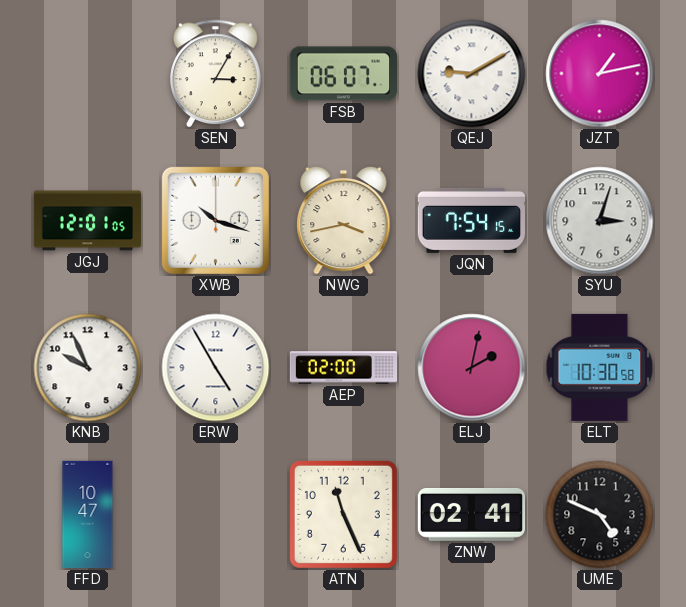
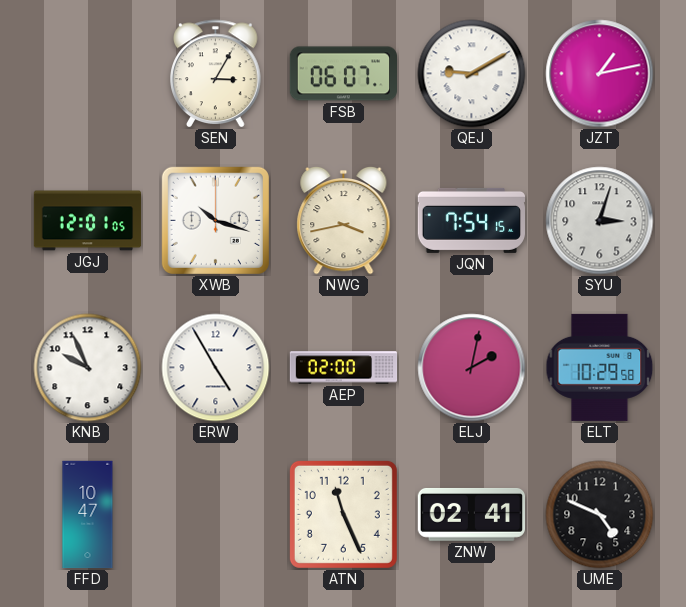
ELT: 10:30 -> 10:29
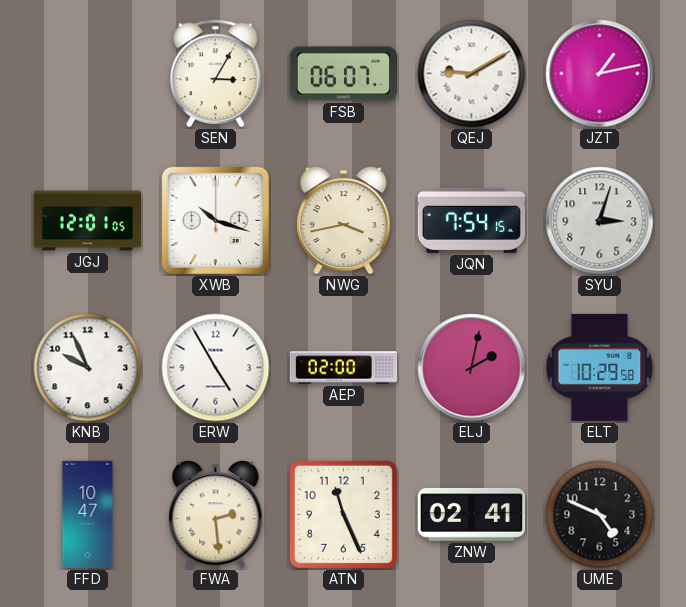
FWA: none -> 2:29
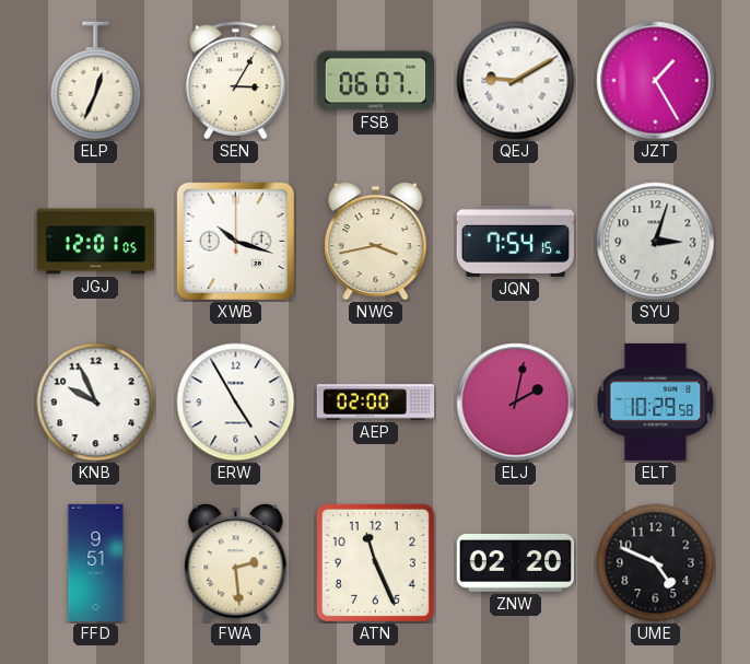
ELP: none -> 12:34
JZT: 1:13 -> 1:25
FFD: 10:47 -> 9:51
ZNW: 02:41 -> 02:20
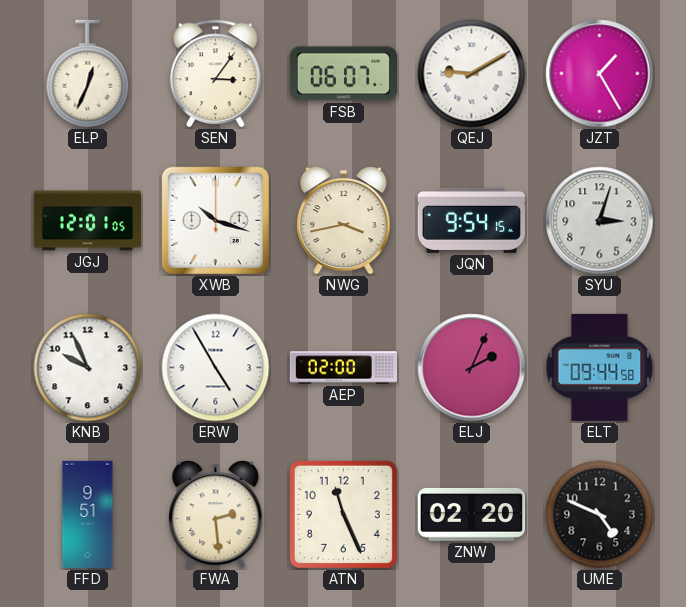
SEN: 3:05 -> 3:06
JQN: 7:54 -> 9:54
ELJ: 2:02 -> 2:04
ELT: 10:29 -> 09:44
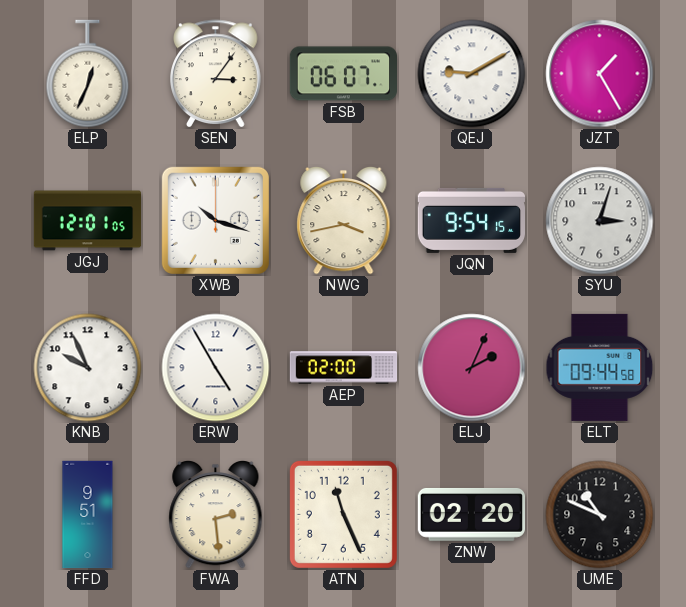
UME: 4:49 -> 10:49
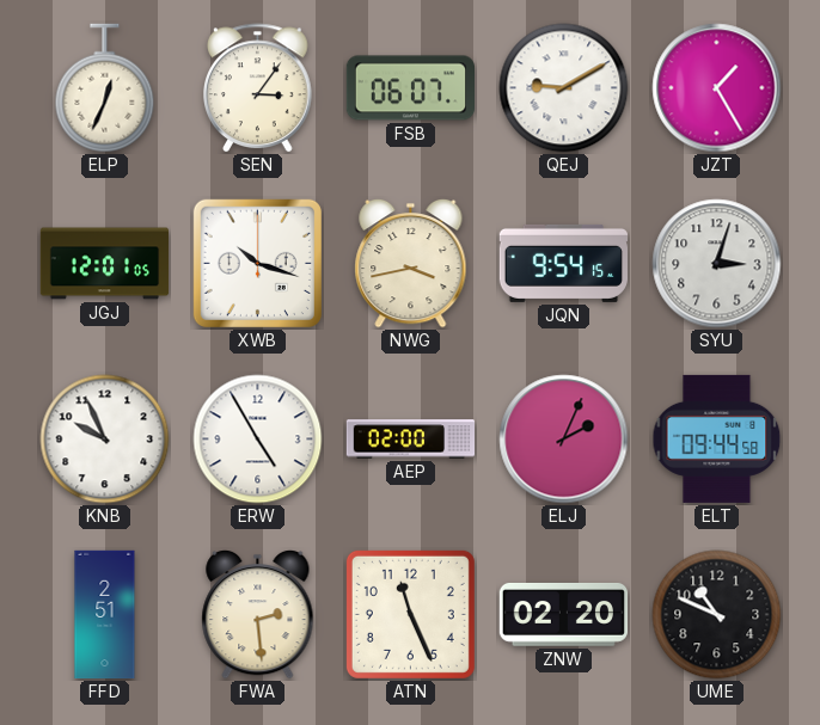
FFD: 9:51 -> 2:51
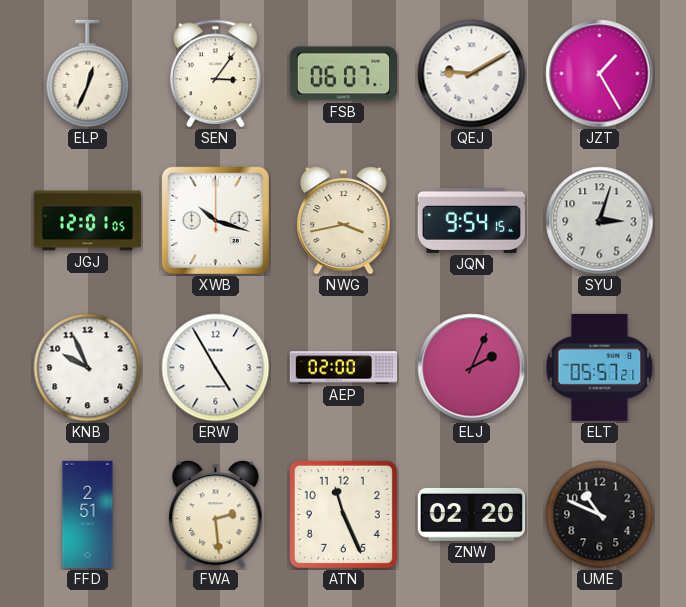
ELT: 09:44 -> 05:57
